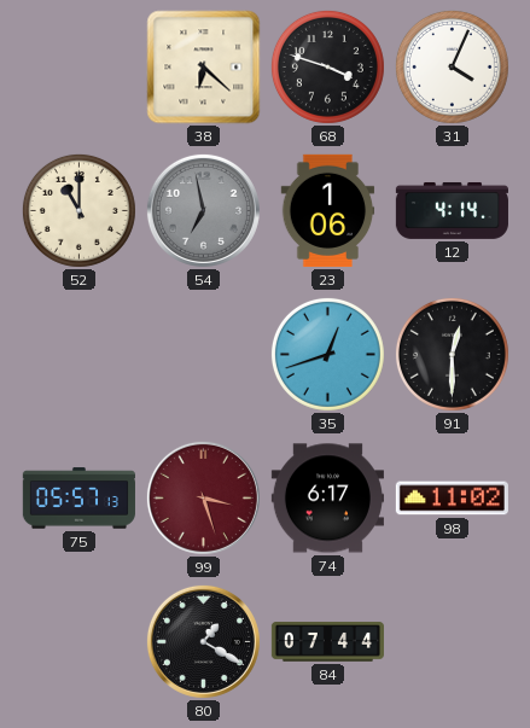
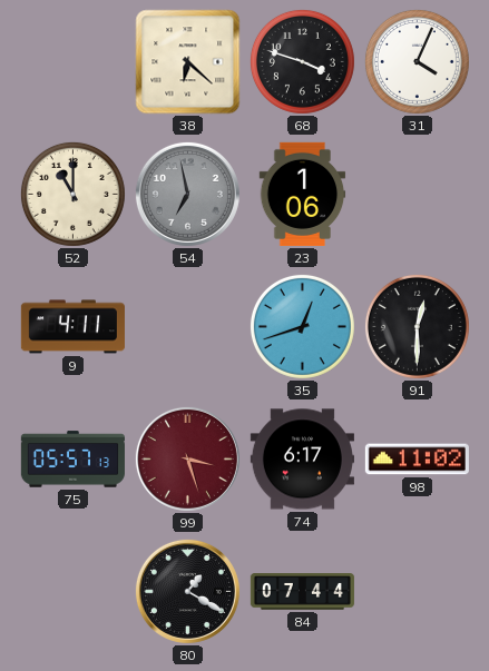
12: 4:14 -> none
9: none -> 4:11
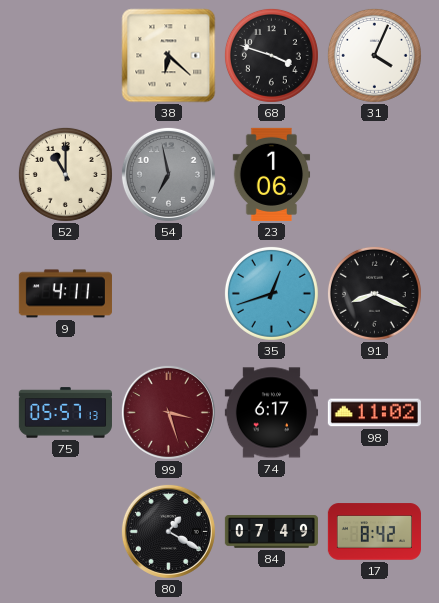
91: 12:30 -> 8:19
84: 07:44 -> 07:49
17: none -> 8:42
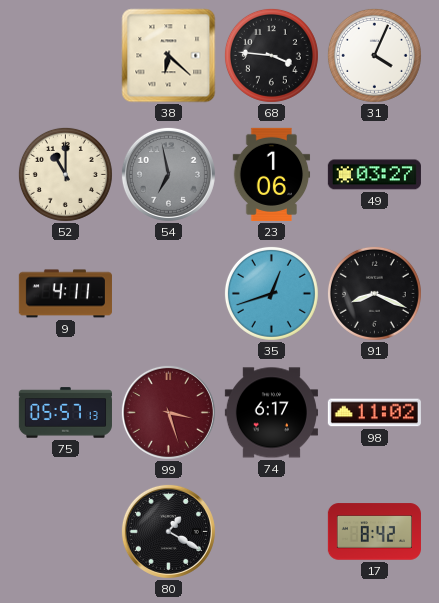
68: 3:48 -> 3:46
49: none -> 03:27
84: 07:49 -> none
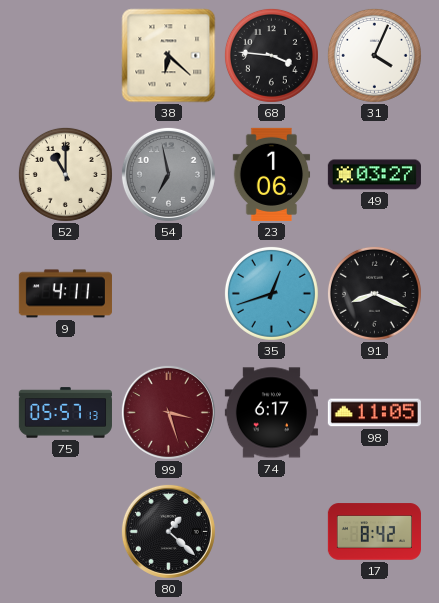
98: 11:02 -> 11:05
80: 1:20 -> 1:22
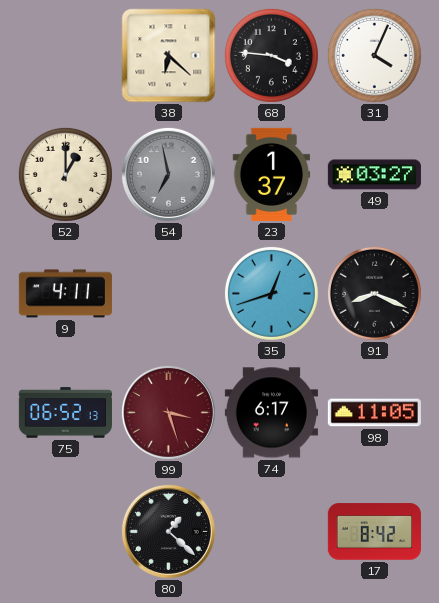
52: 11:00 -> 1:00
23: 1:06 -> 1:37
75: 05:57 -> 06:52
